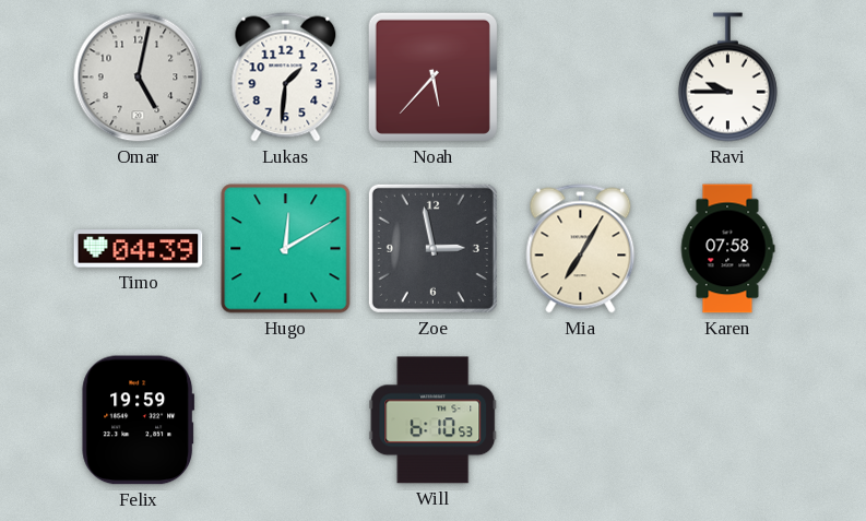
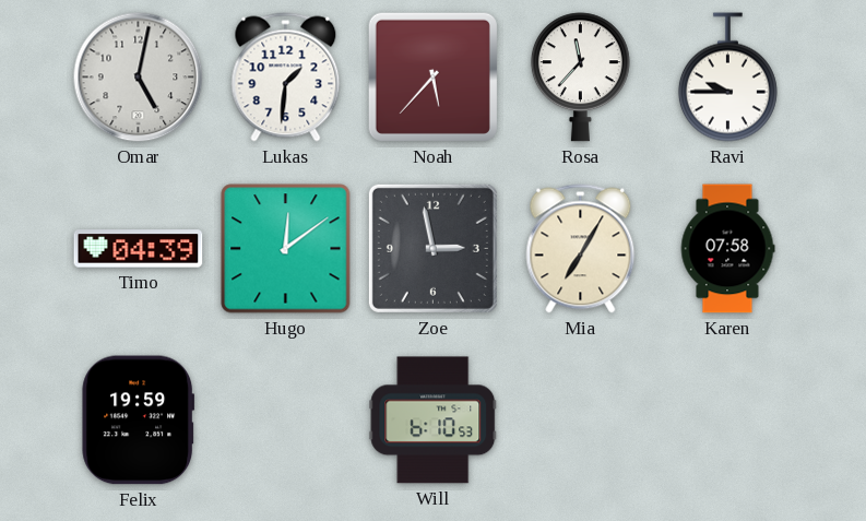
Rosa: none -> 11:37
Hugo: 12:10 -> 12:09
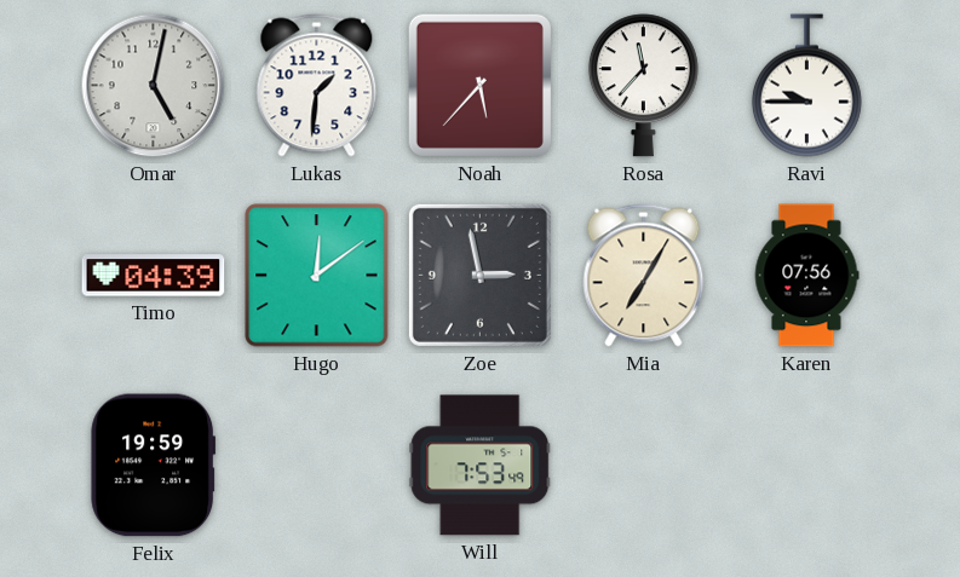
Karen: 07:58 -> 07:56
Will: 6:10 -> 7:53
